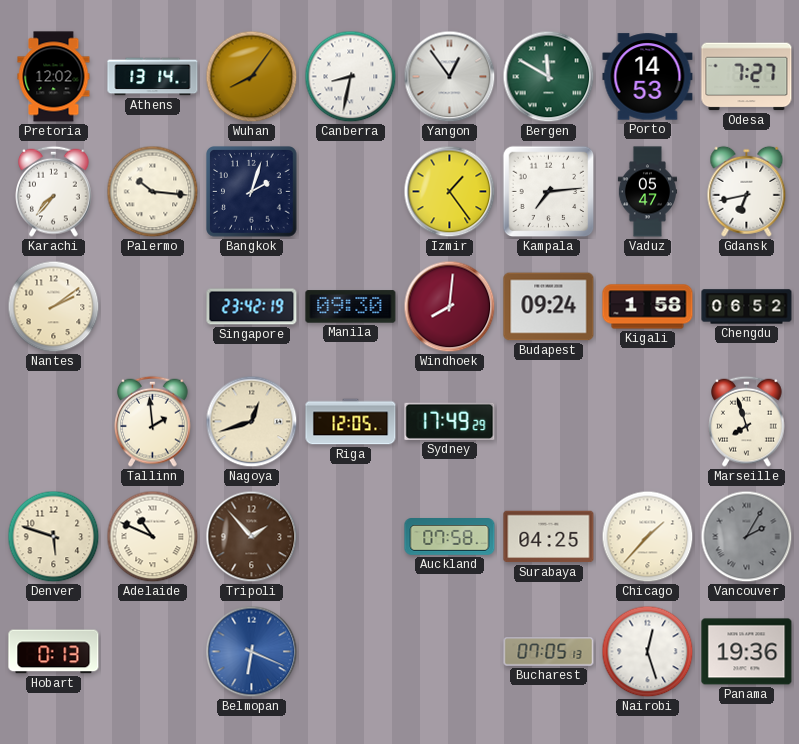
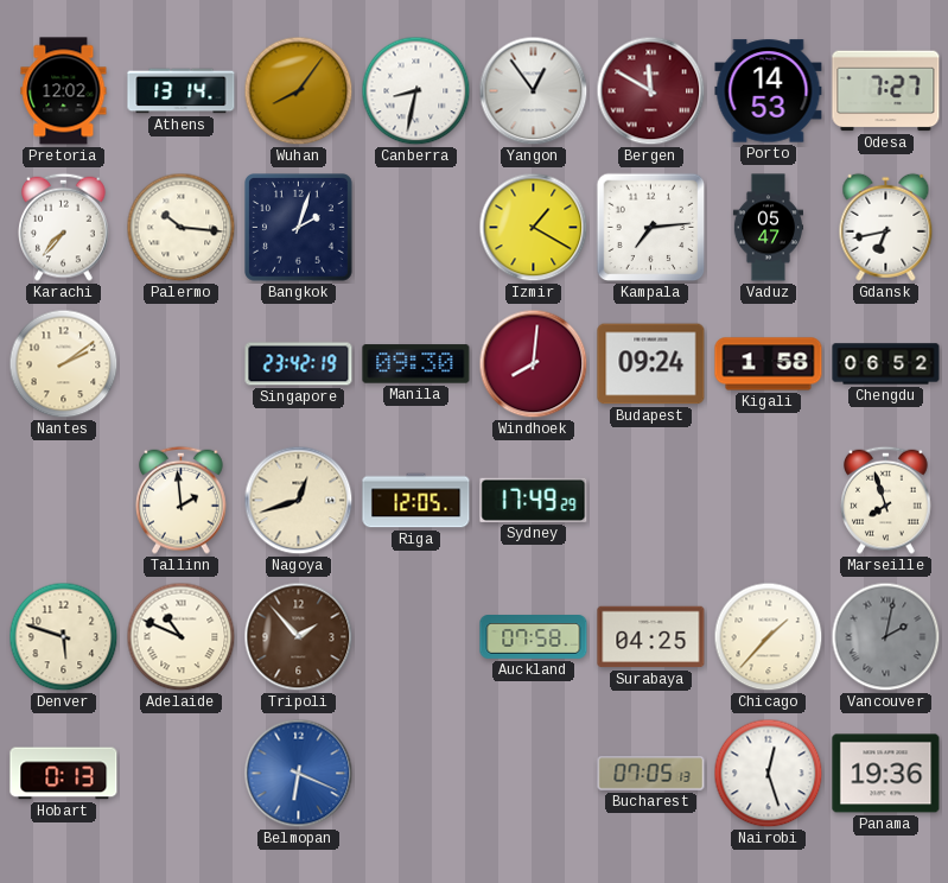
Bergen dial: green -> burgundy
Izmir: 1:24 -> 1:20
Vancouver: 2:05 -> 2:02
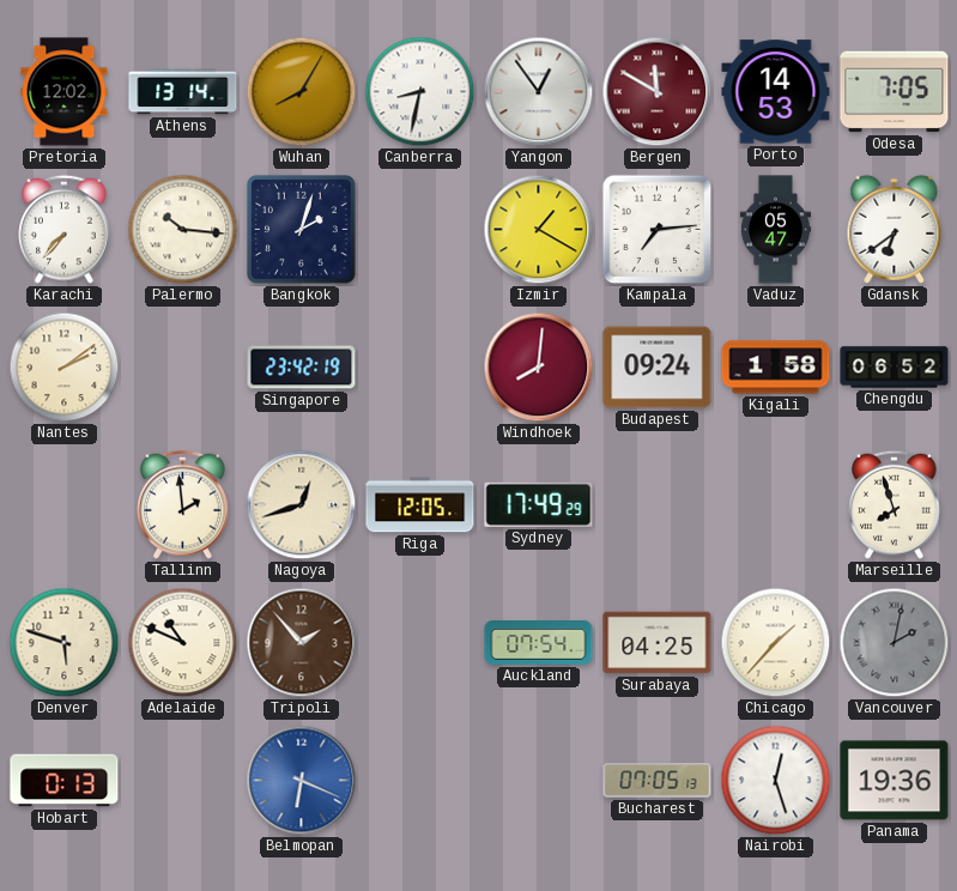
Wuhan: 8:06 -> 8:05
Odesa: 7:27 -> 7:05
Gdansk: 6:43 -> 6:39
Manila: 09:30 -> none
Auckland: 07:58 -> 07:54
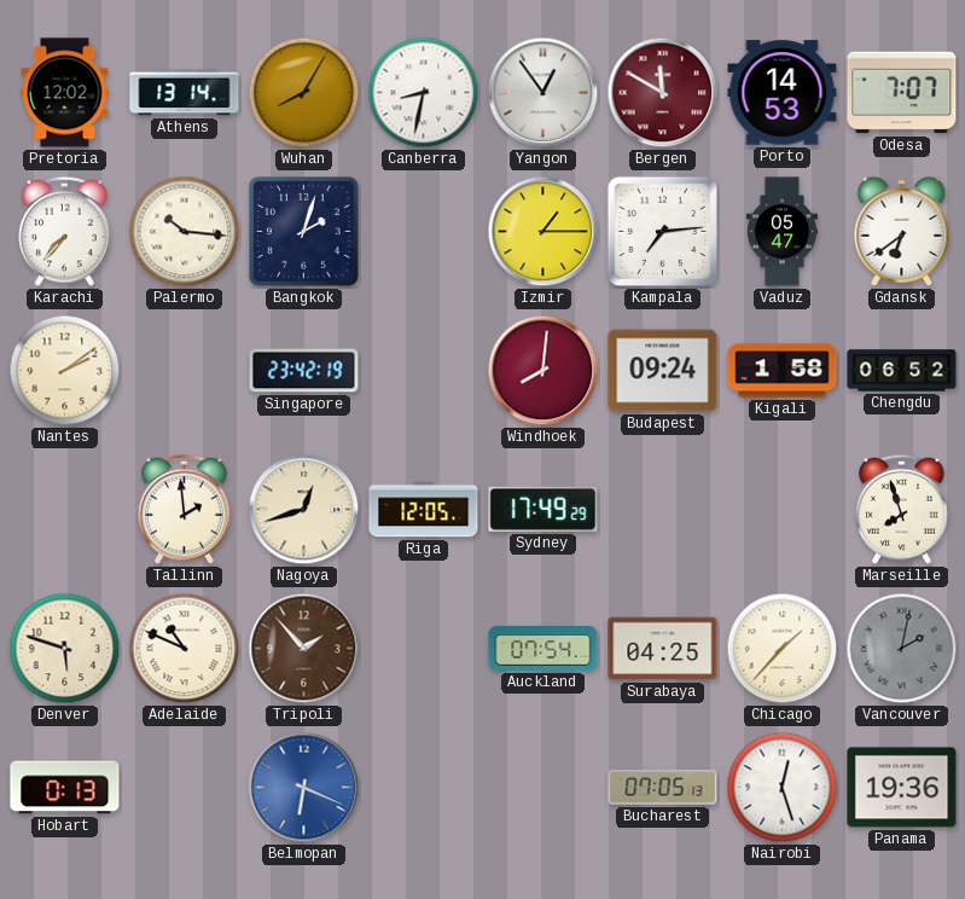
Odesa: 7:05 -> 7:07
Izmir: 1:20 -> 1:15
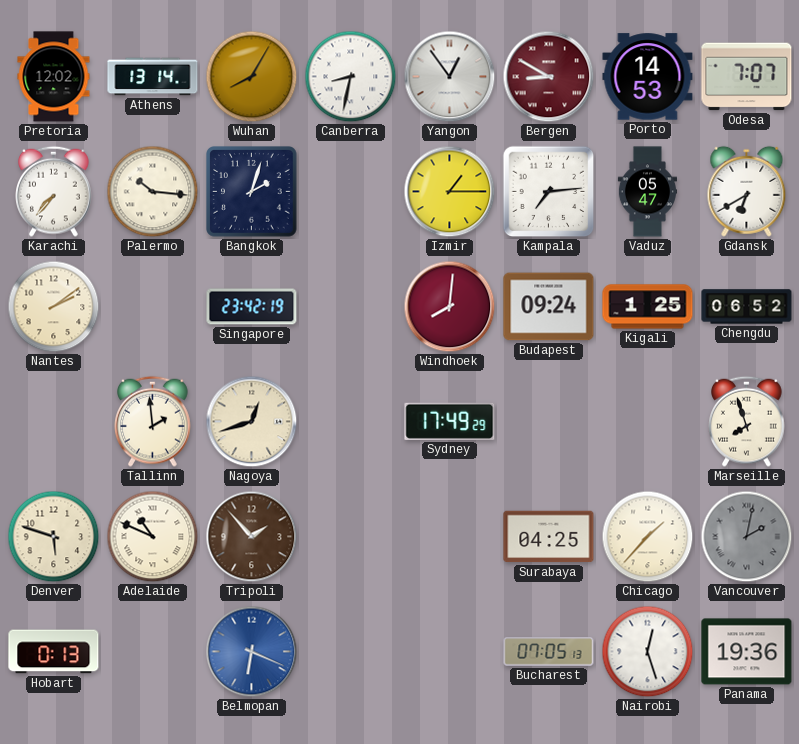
Bergen: 11:50 -> 8:50
Gdansk: 6:39 -> 6:40
Kigali: 1:58 -> 1:25
Riga: 12:05 -> none
Auckland: 07:54 -> none
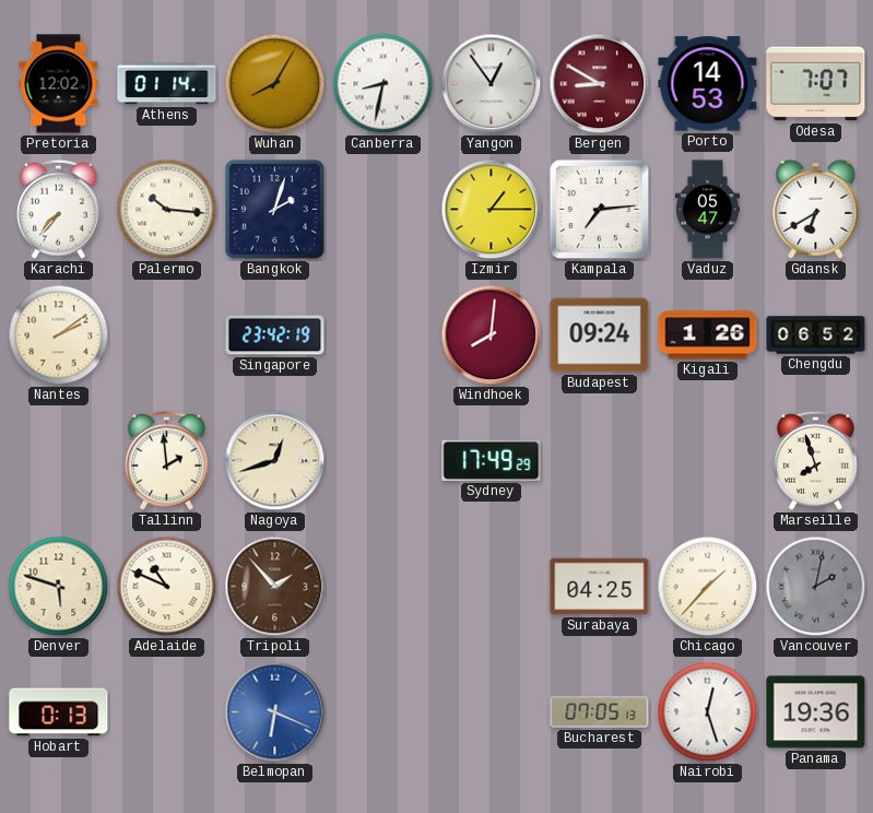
Athens: 13:14 -> 01:14
Kigali: 1:25 -> 1:26
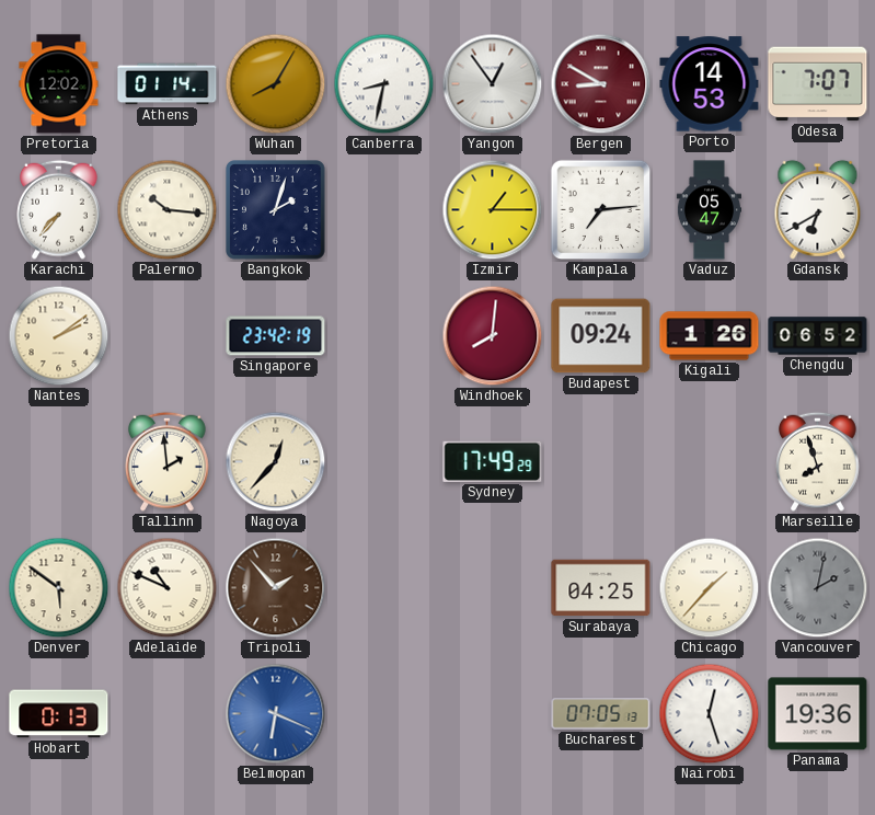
Nagoya: 12:42 -> 12:37
Denver: 5:48 -> 5:51
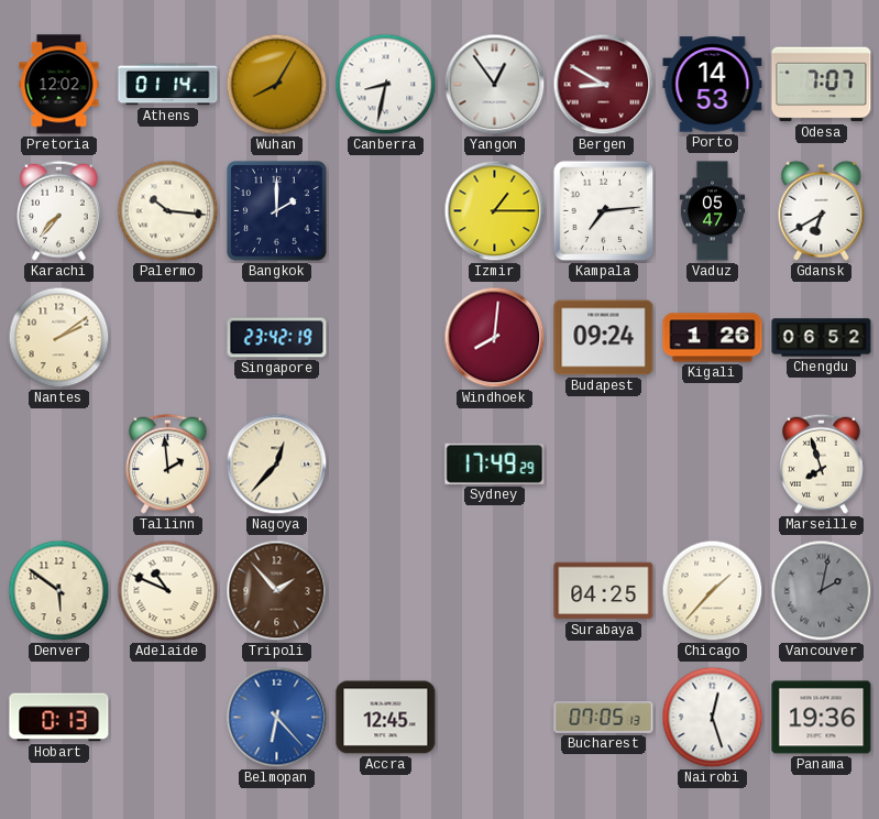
Bangkok: 2:03 -> 2:00
Belmopan: 6:19 -> 6:23
Accra: none -> 12:45
